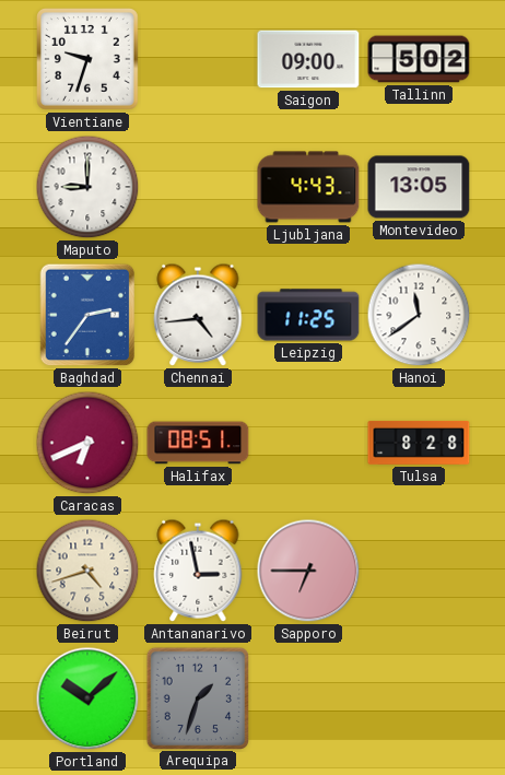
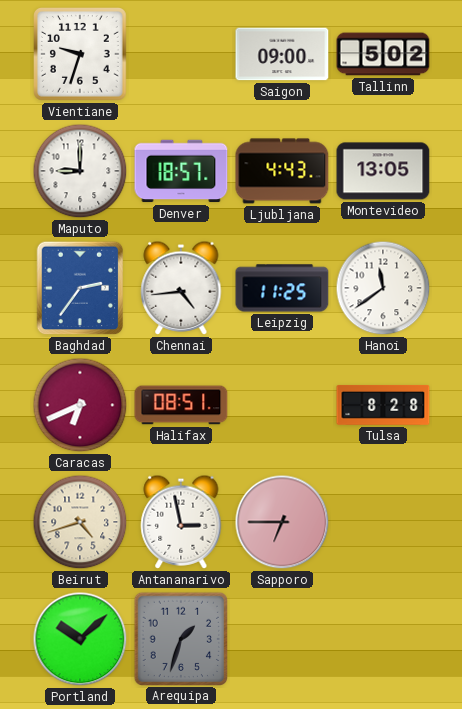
Denver: none -> 18:57
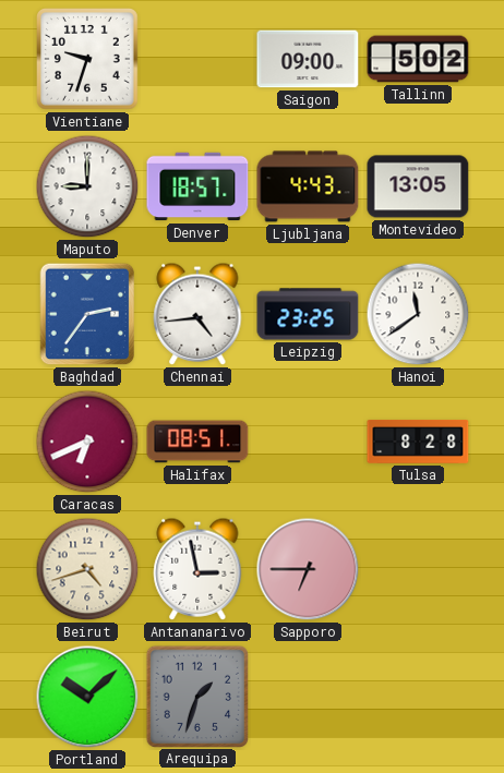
Leipzig: 11:25 -> 23:25
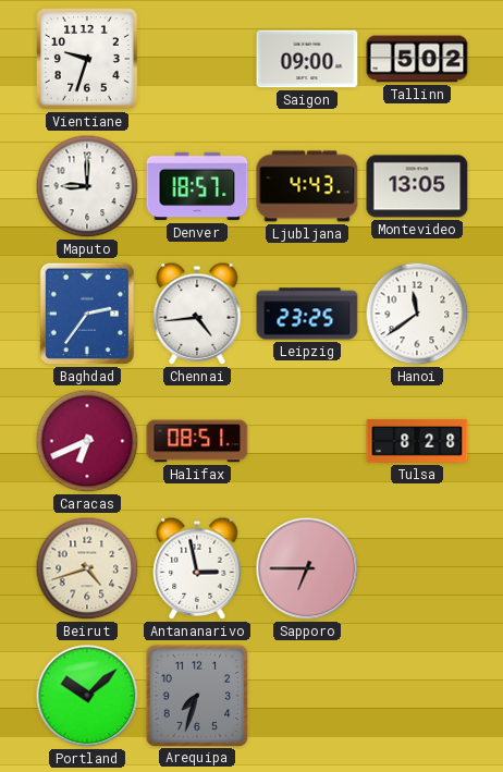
Arequipa: 1:33 -> 7:33
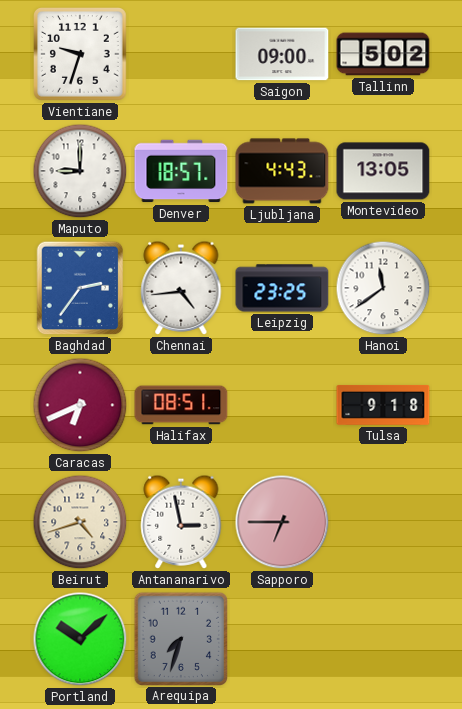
Tulsa: 8:28 -> 9:18
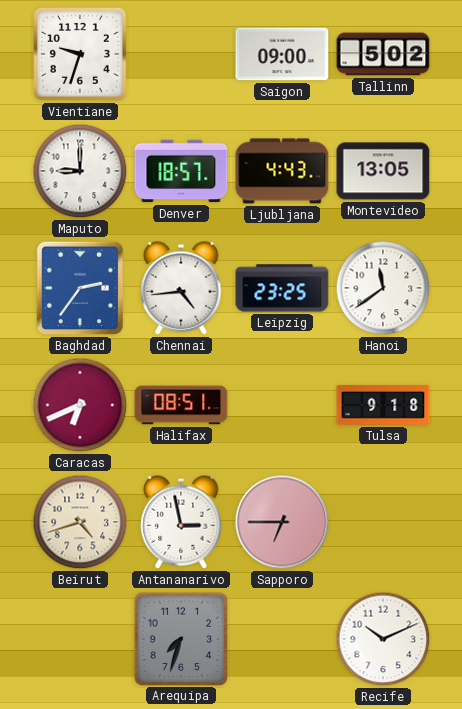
Portland: 10:08 -> none
Recife: none -> 10:11
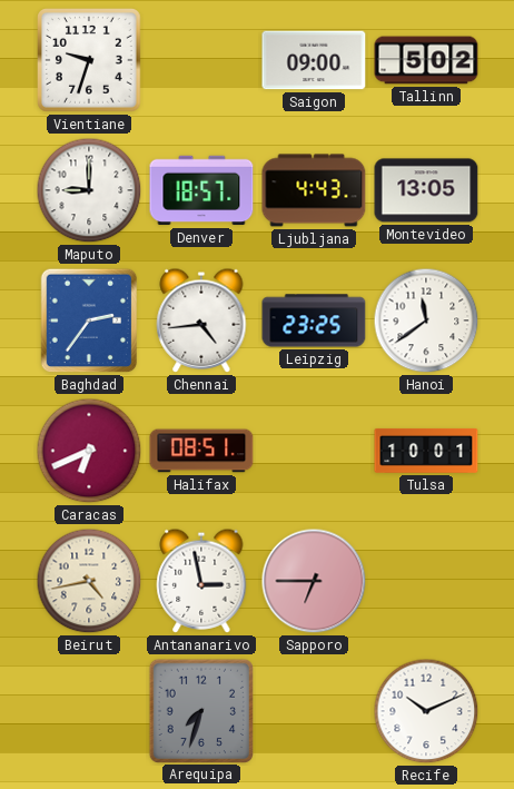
Tulsa: 9:18 -> 10:01
Beirut: 4:42 -> 4:43
